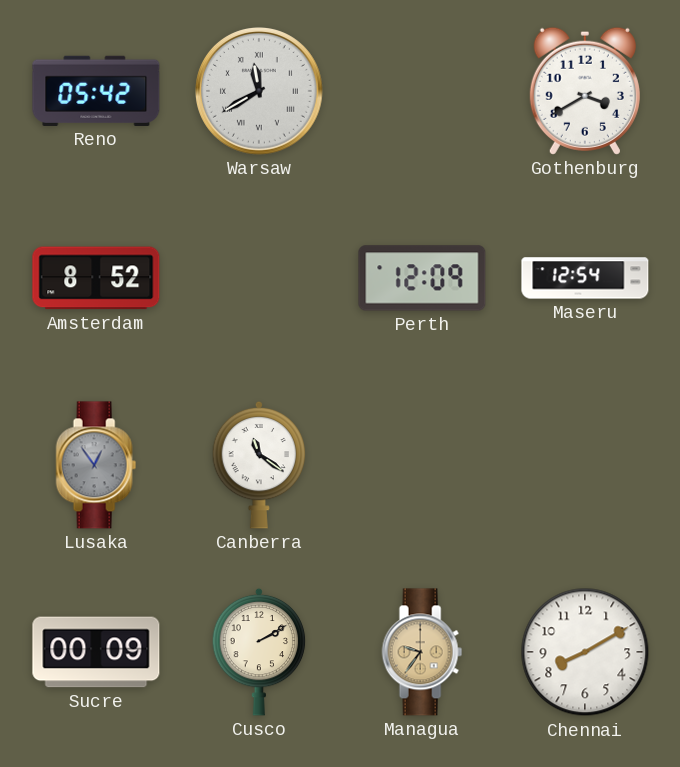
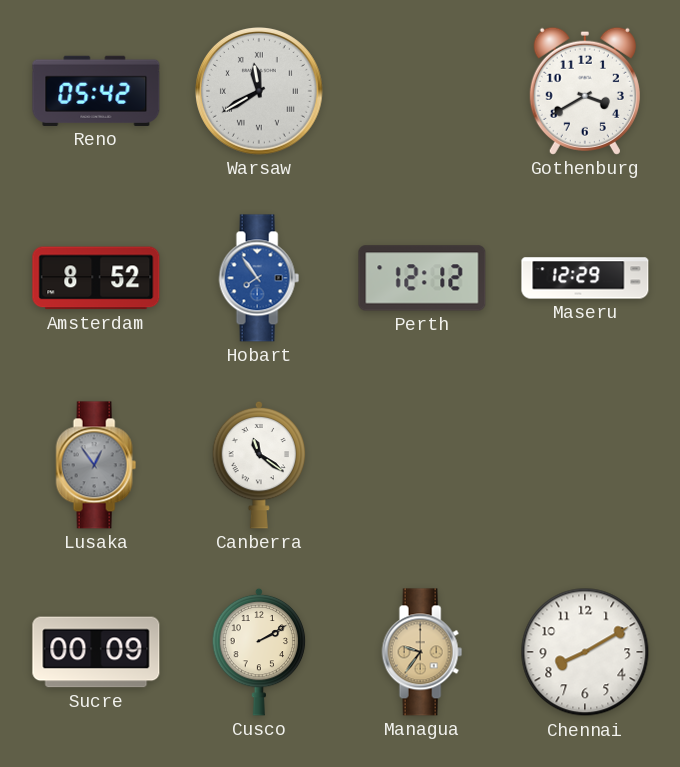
Hobart: none -> 7:54
Perth: 12:09 -> 12:12
Maseru: 12:54 -> 12:29
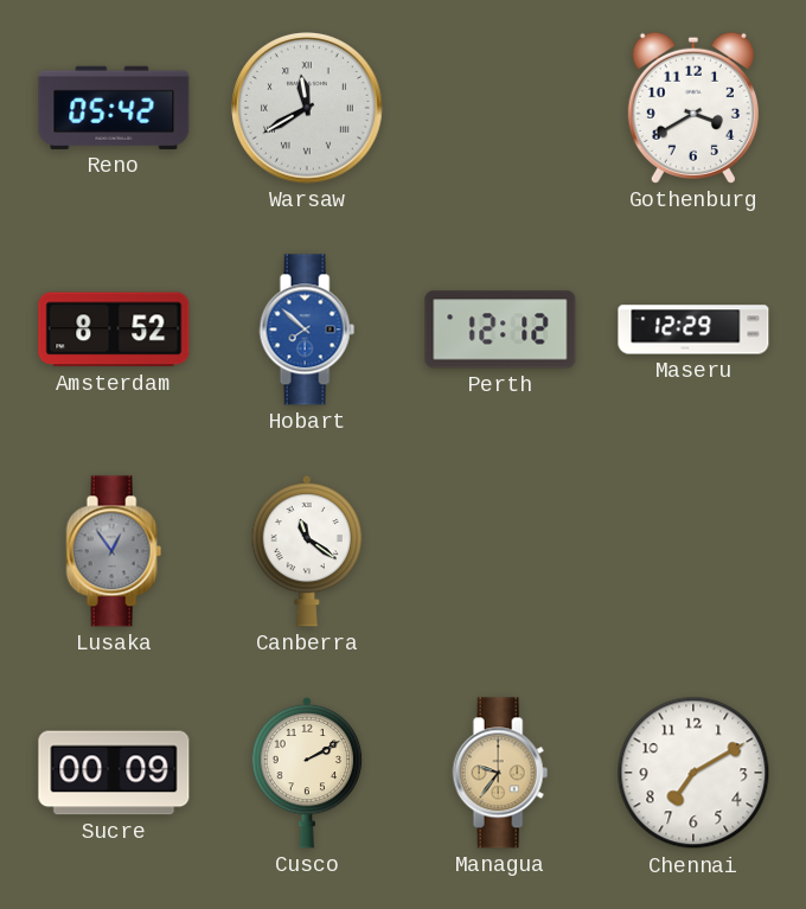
Hobart: 7:54 -> 7:52
Chennai: 8:10 -> 7:10
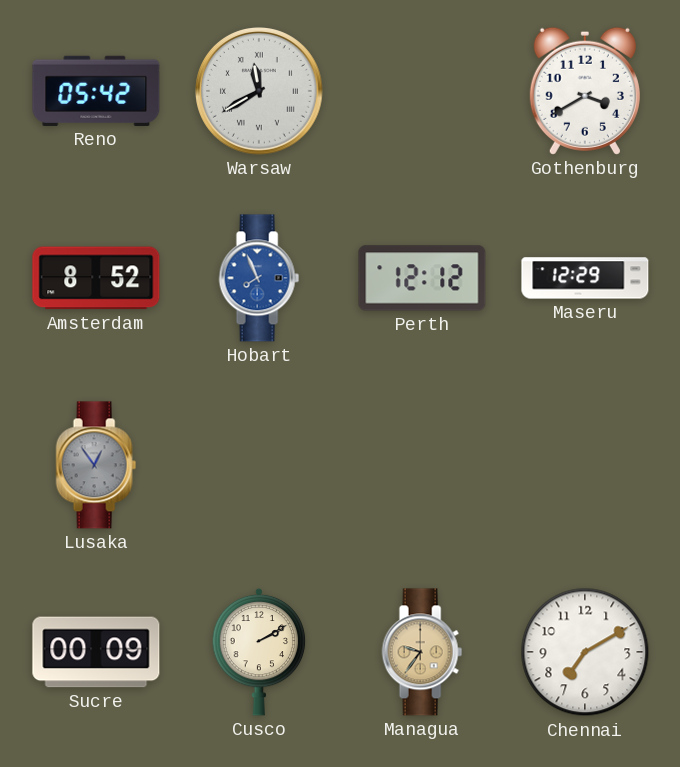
Hobart: 7:52 -> 7:56
Canberra: 11:21 -> none
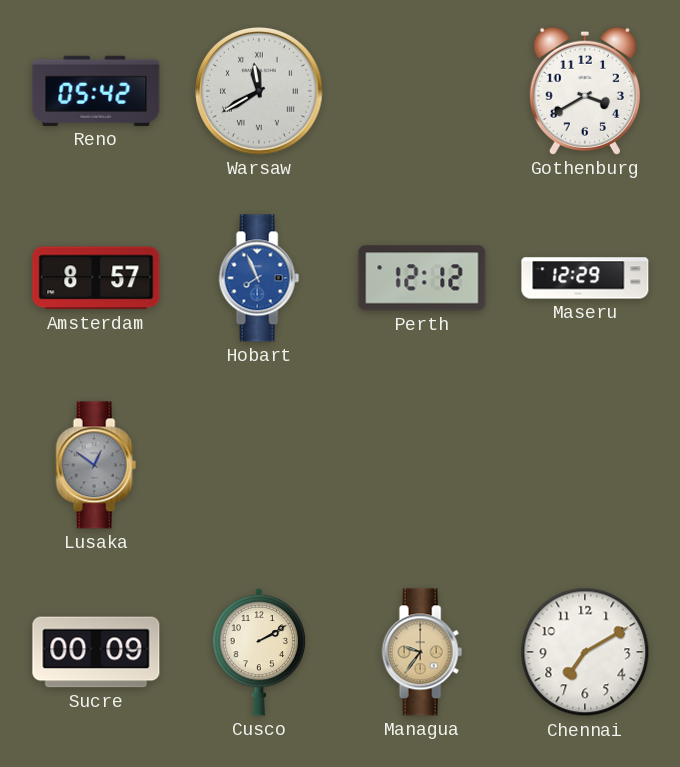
Amsterdam: 8:52 -> 8:57
Lusaka: 12:54 -> 12:51
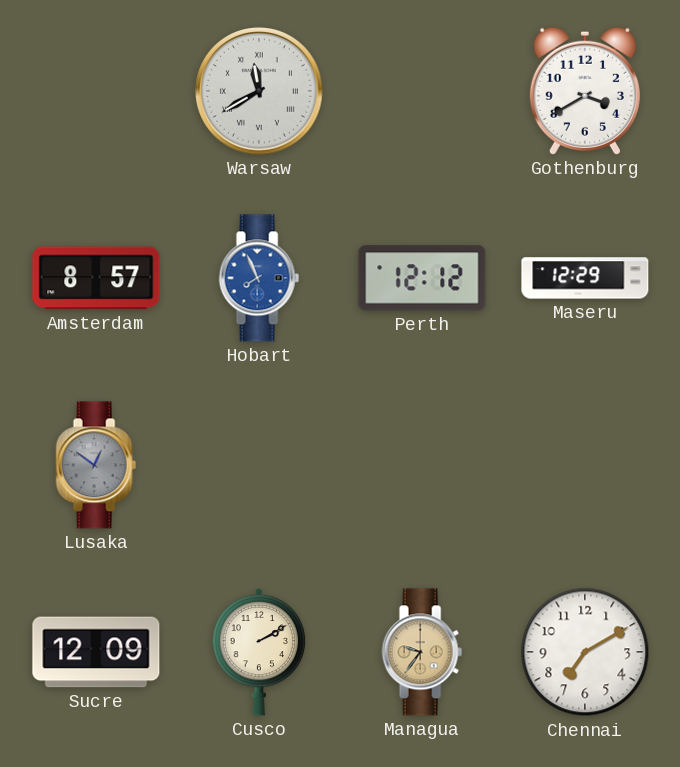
Reno: 05:42 -> none
Sucre: 00:09 -> 12:09
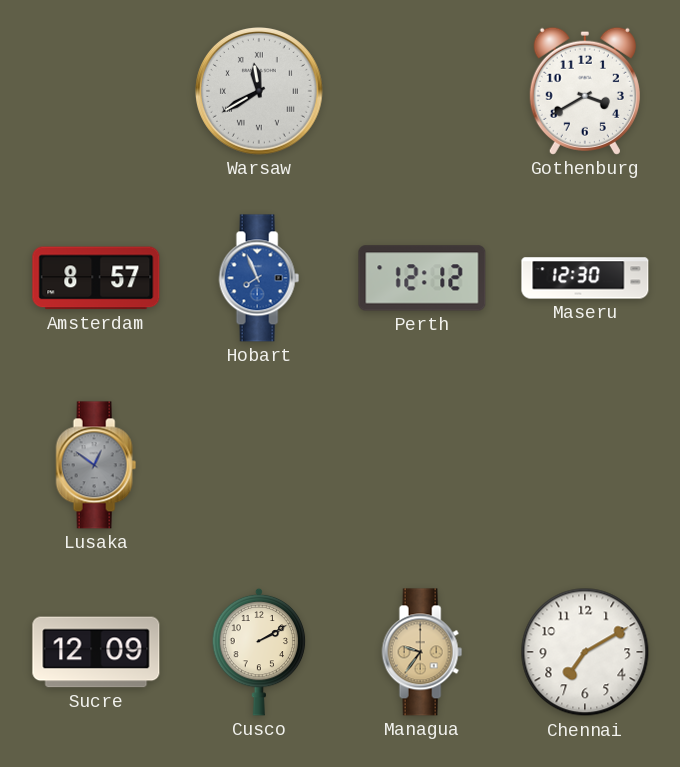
Maseru: 12:29 -> 12:30
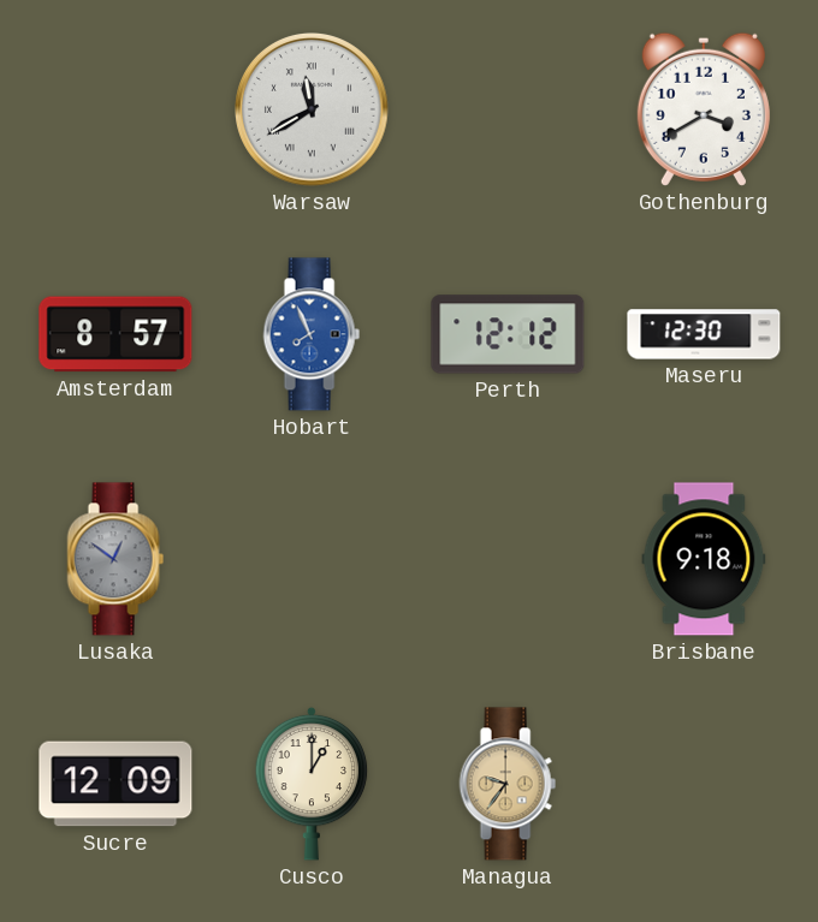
Brisbane: none -> 9:18
Cusco: 2:10 -> 1:00
Chennai: 7:10 -> none
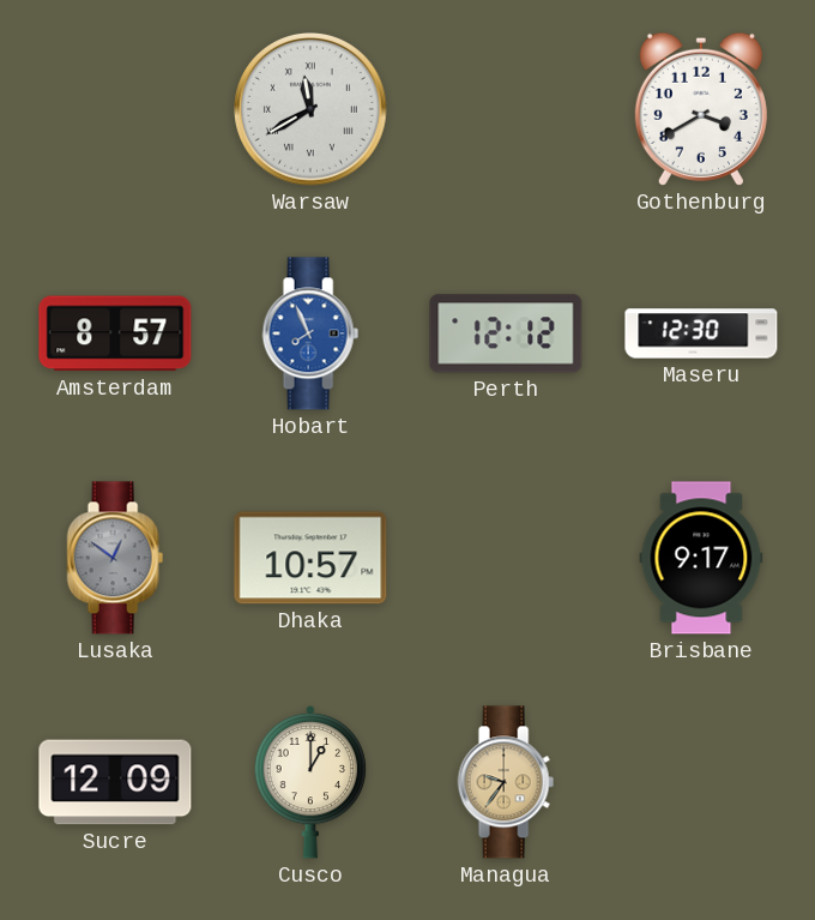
Dhaka: none -> 10:57
Brisbane: 9:18 -> 9:17
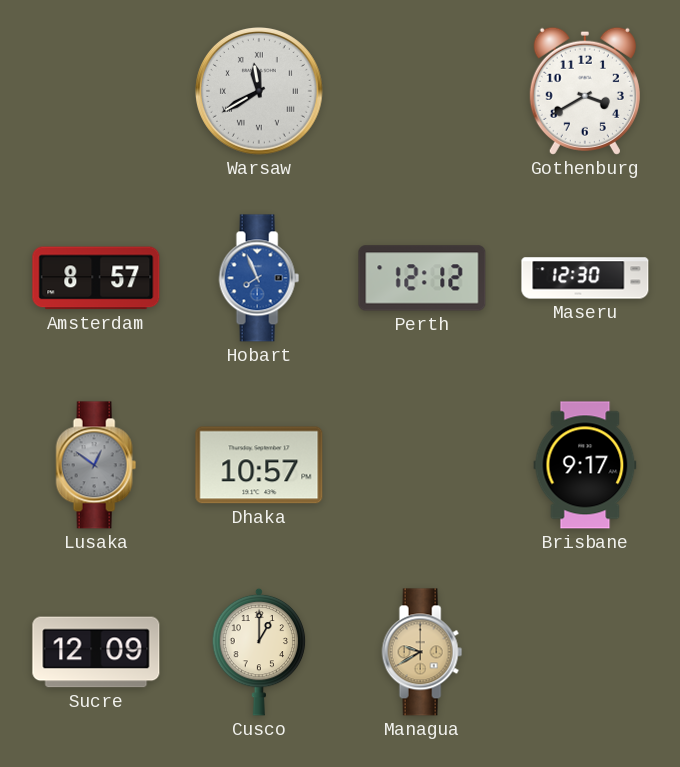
Managua: 9:36 -> 9:40
